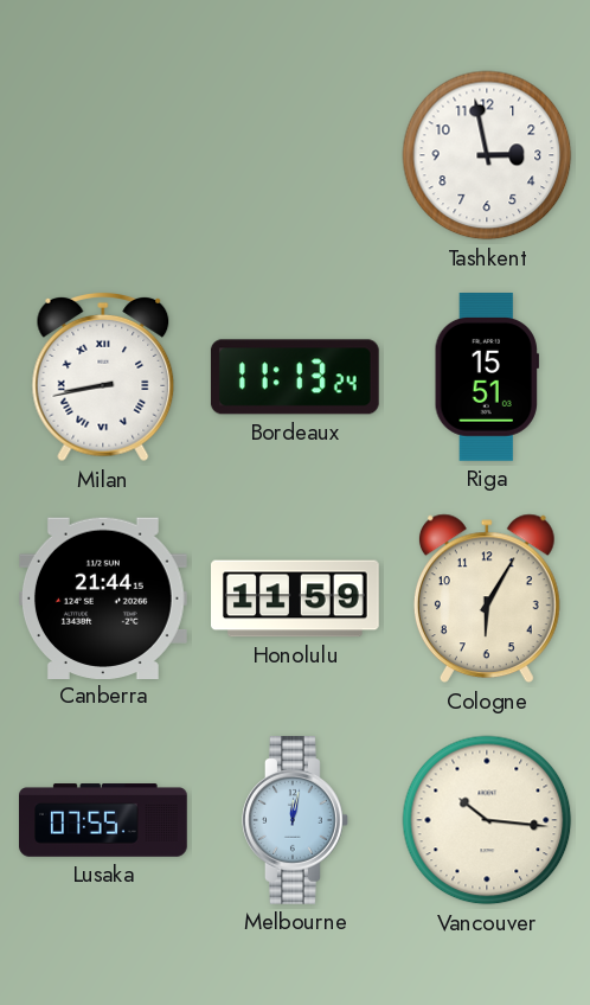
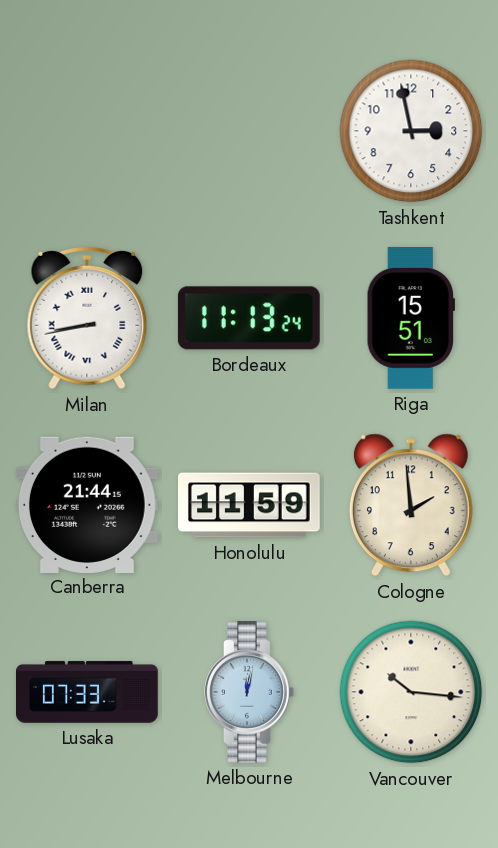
Cologne: 6:05 -> 1:59
Lusaka: 07:55 -> 07:33
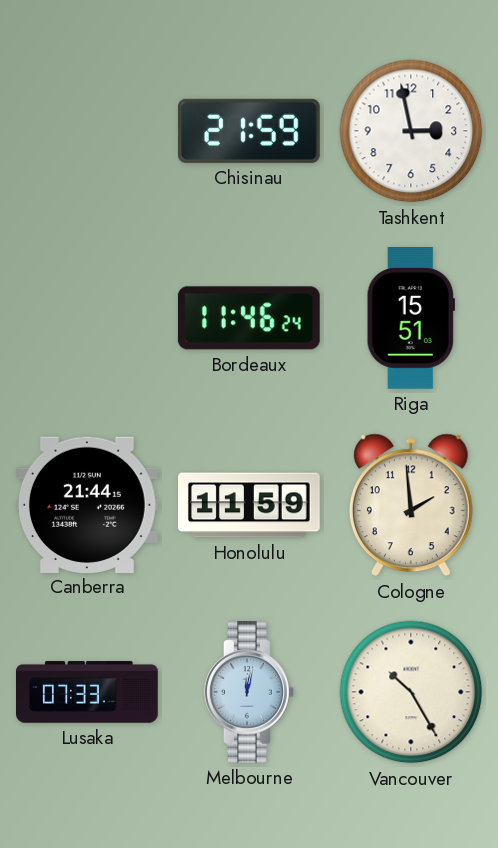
Chisinau: none -> 21:59
Milan: 8:43 -> none
Bordeaux: 11:13 -> 11:46
Vancouver: 10:16 -> 10:25
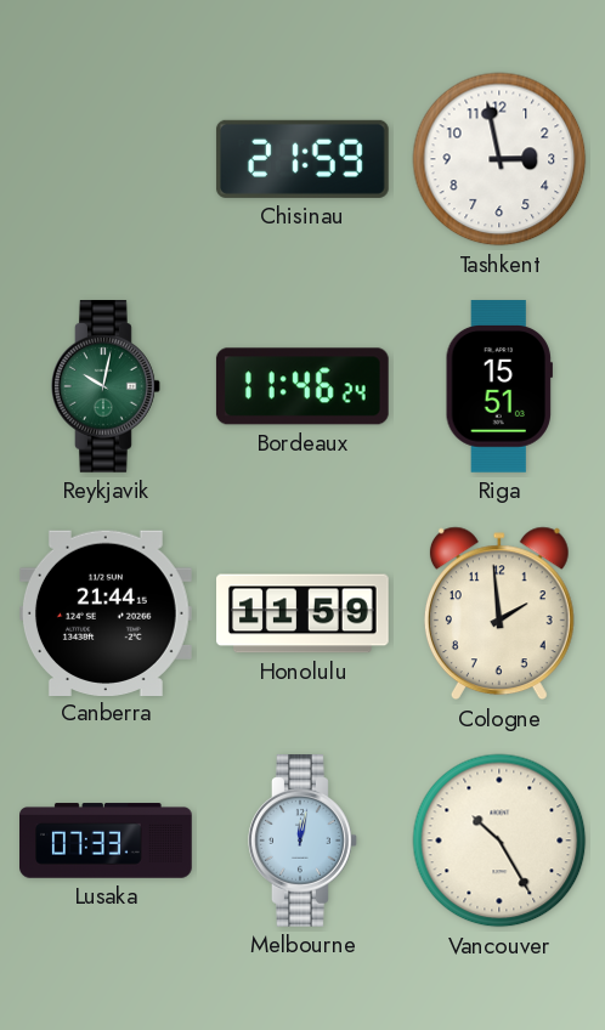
Reykjavik: none -> 10:02
